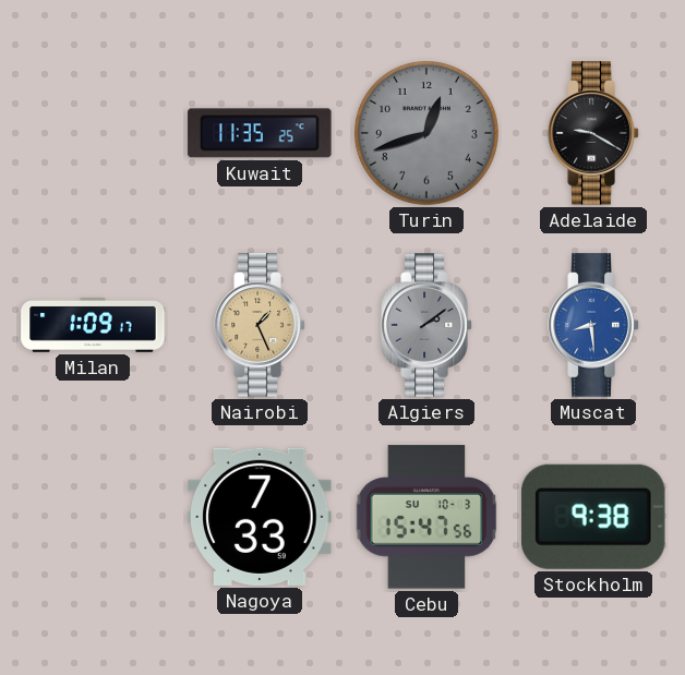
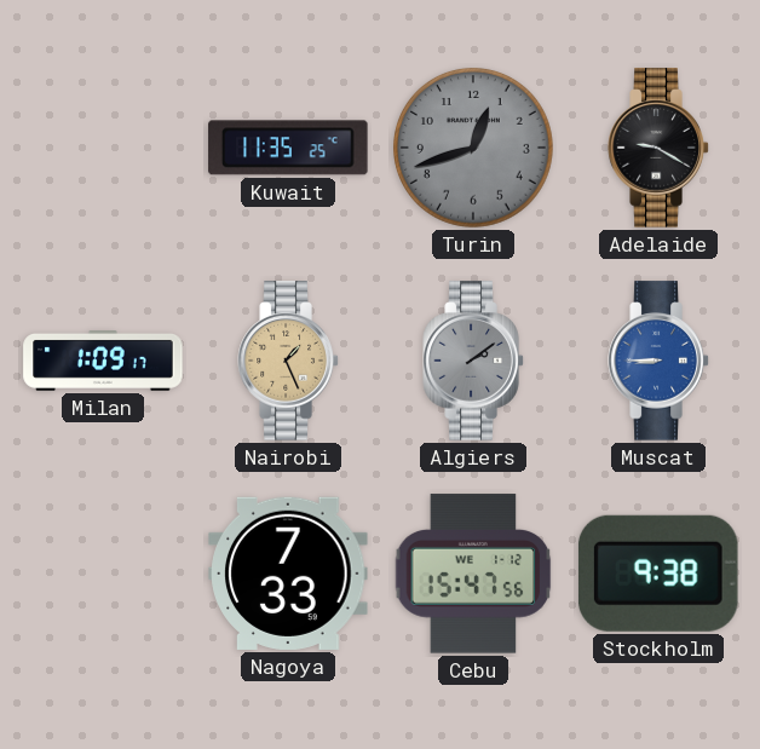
Muscat: 8:29 -> 8:45
Cebu date: SU 10-3 -> WE 1-12
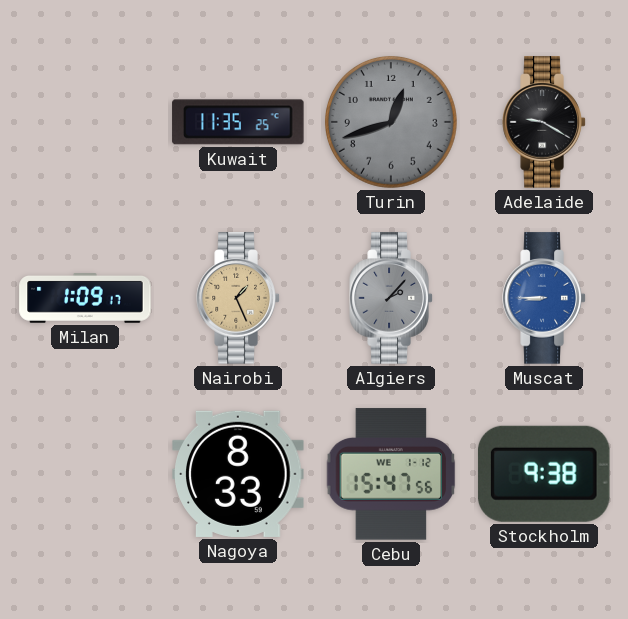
Algiers: 2:09 -> 2:07
Nagoya: 7:33 -> 8:33
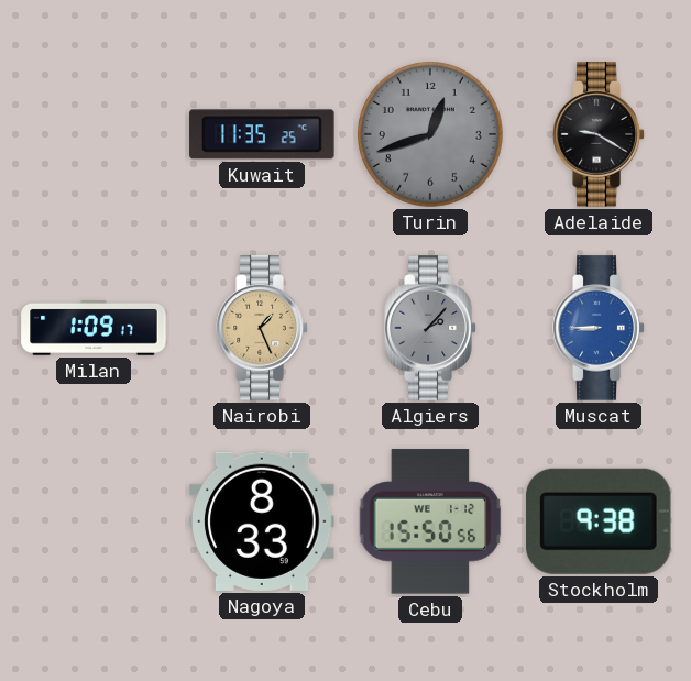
Cebu: 15:47 -> 15:50
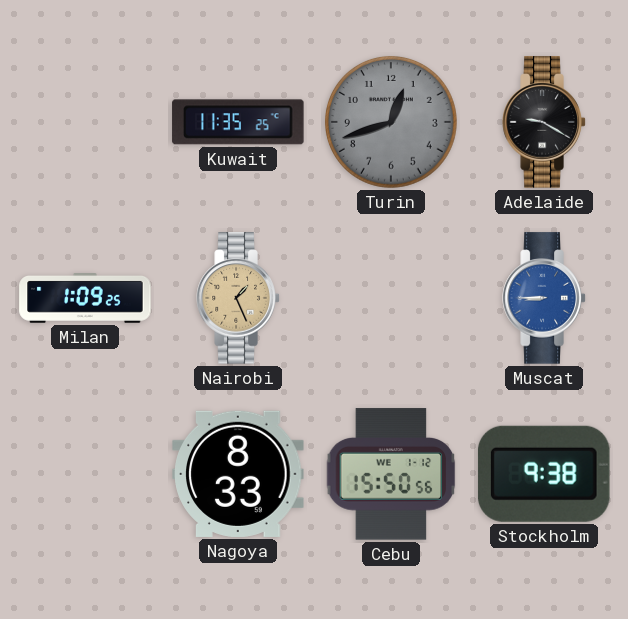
Milan: 1:09:17 -> 1:09:25
Algiers: 2:07 -> none
